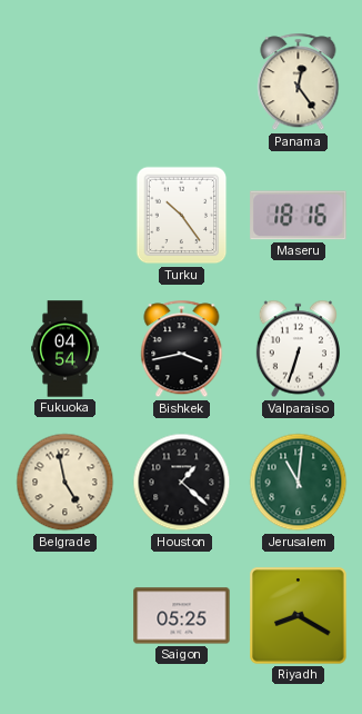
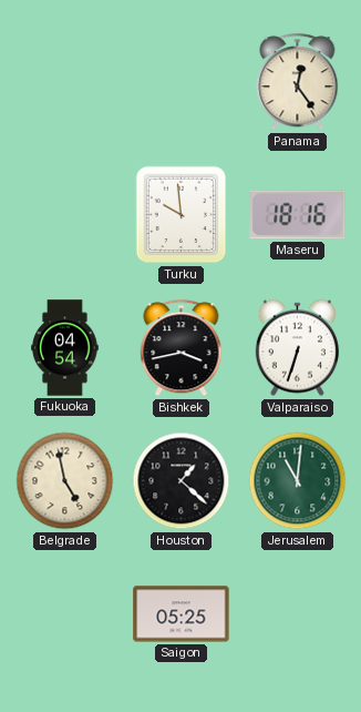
Turku: 10:24 -> 9:59
Riyadh: 8:20 -> none
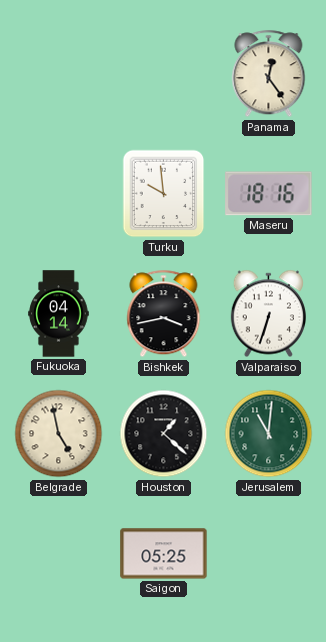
Fukuoka: 04:54 -> 04:14
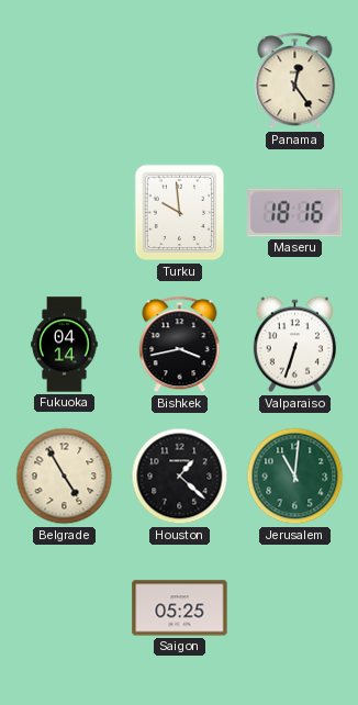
Belgrade: 4:58 -> 4:55
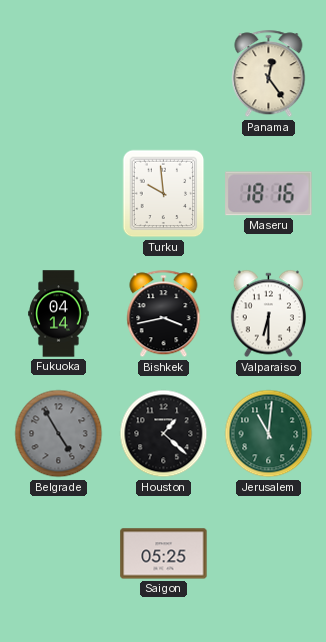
Valparaiso: 6:33 -> 6:30
Belgrade dial: cream -> grey
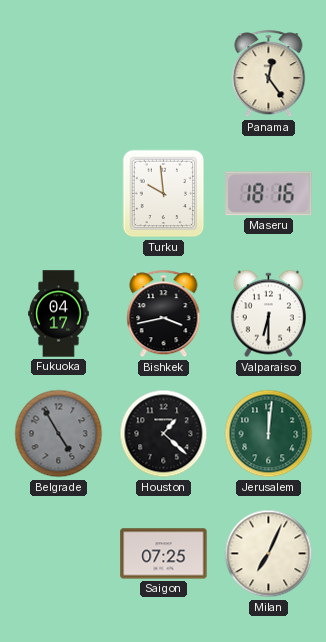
Fukuoka: 04:14 -> 04:17
Jerusalem: 11:01 -> 12:01
Saigon: 05:25 -> 07:25
Milan: none -> 7:04
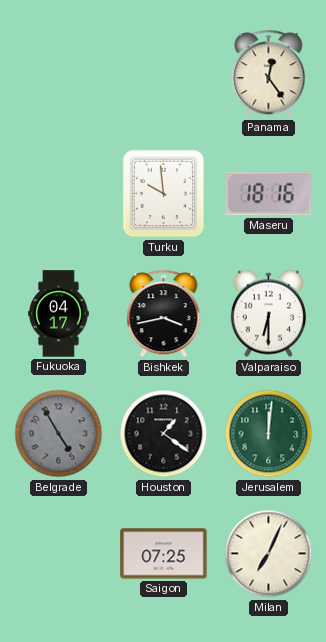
Houston: 1:22 -> 1:21
